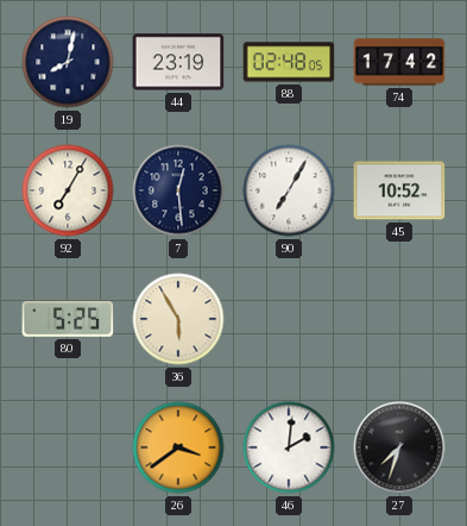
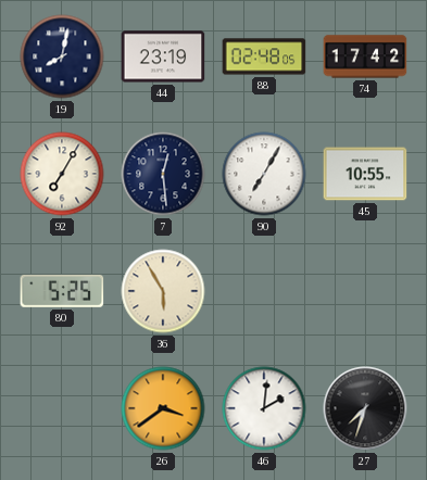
45: 10:52 -> 10:55
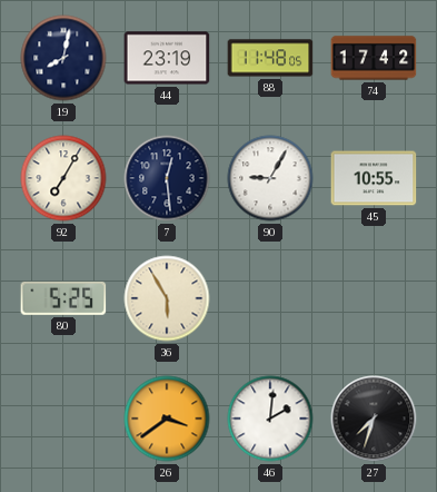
88: 02:48 -> 11:48
90: 7:05 -> 9:05
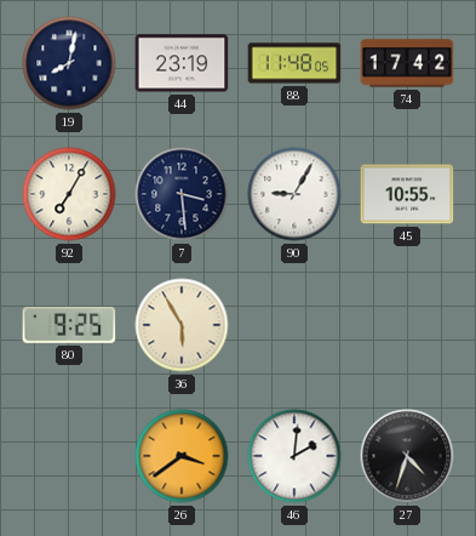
7: 12:29 -> 3:29
80: 5:25 -> 9:25
27: 7:33 -> 4:33
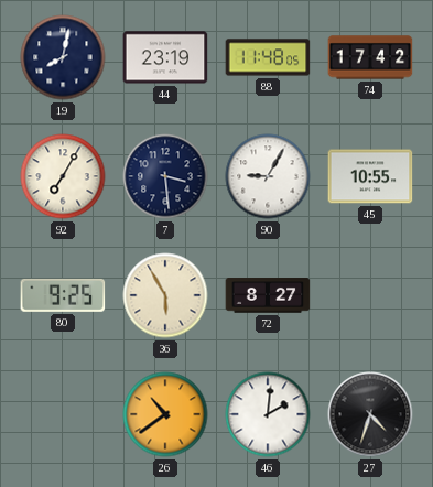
72: none -> 8:27
26: 3:39 -> 10:39
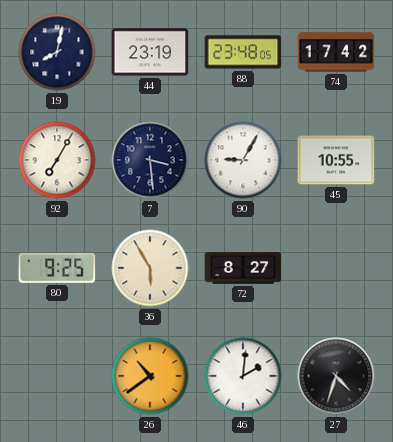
88: 11:48 -> 23:48
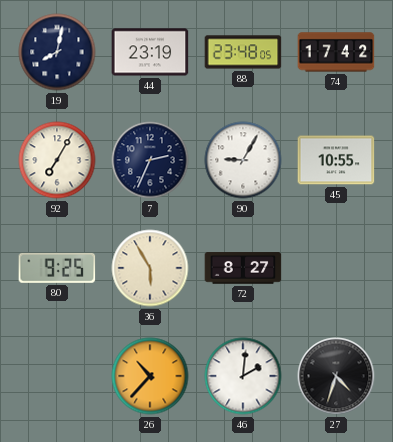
7: 3:29 -> 2:34
26: 10:39 -> 10:37
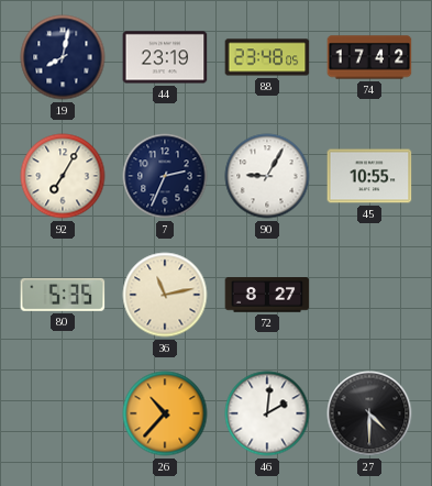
80: 9:25 -> 5:35
36: 5:55 -> 11:13
27: 4:33 -> 4:30
